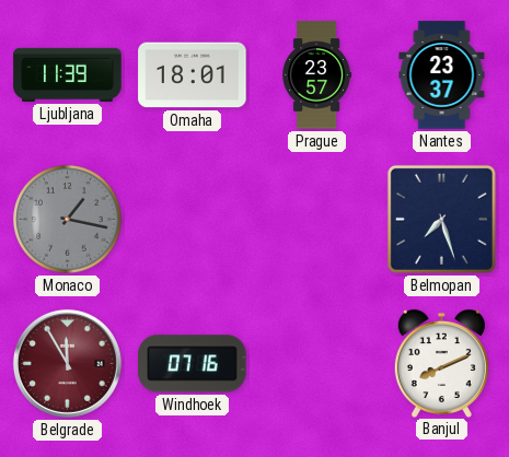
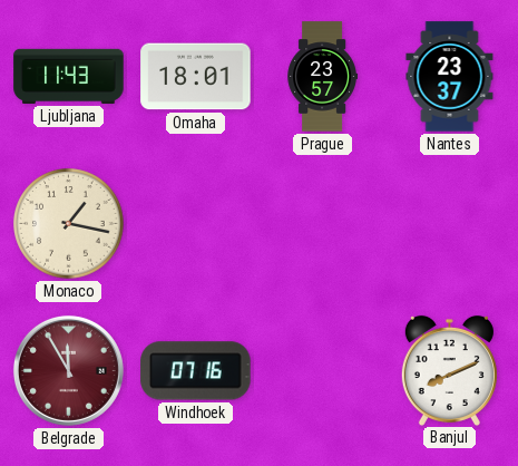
Ljubljana: 11:39 -> 11:43
Monaco dial: grey -> cream
Belmopan: 7:27 -> none
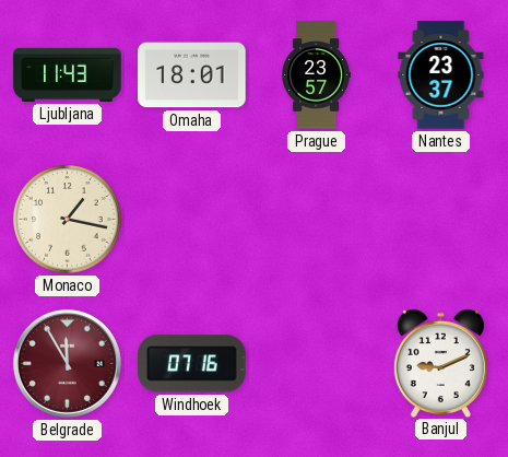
Banjul: 8:11 -> 9:11
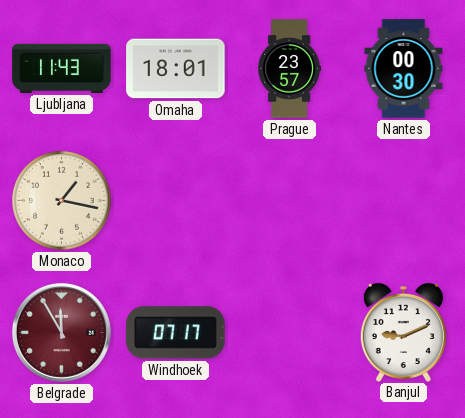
Nantes: 23:37 -> 00:30
Windhoek: 07:16 -> 07:17
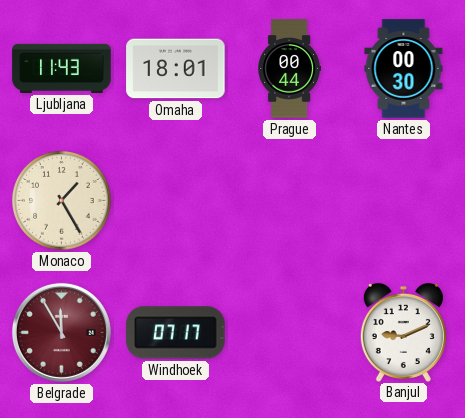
Prague: 23:57 -> 00:44
Monaco: 1:17 -> 1:25
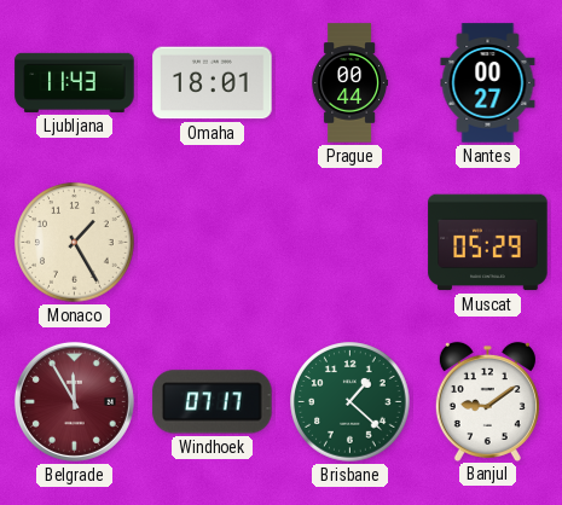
Nantes: 00:30 -> 00:27
Muscat: none -> 05:29
Brisbane: none -> 1:22
Banjul: 9:11 -> 9:09
